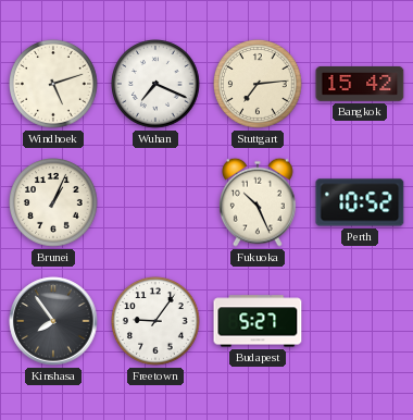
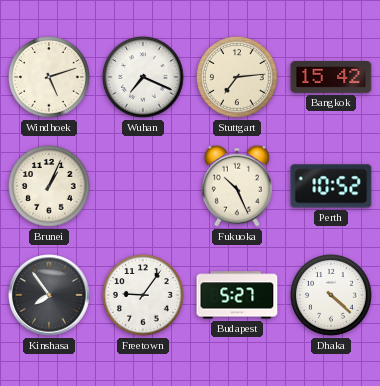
Dhaka: none -> 4:22
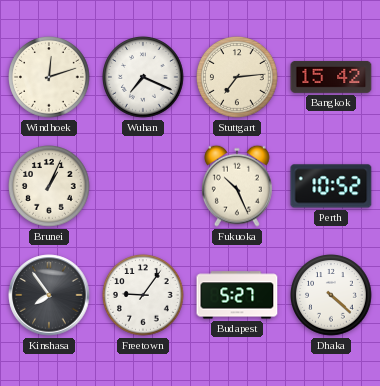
Windhoek: 5:12 -> 12:12
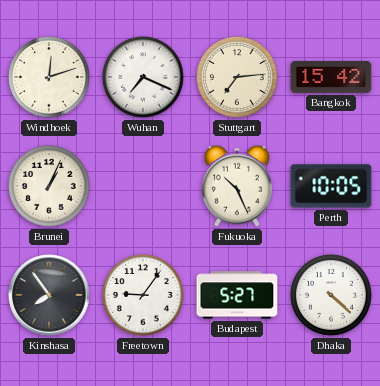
Perth: 10:52 -> 10:05
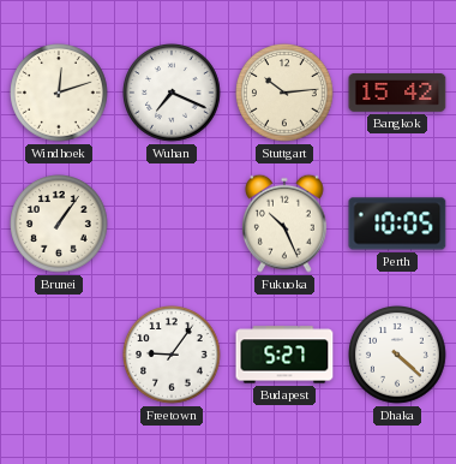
Stuttgart: 7:14 -> 10:14
Brunei: 1:04 -> 1:06
Kinshasa: 7:54 -> none
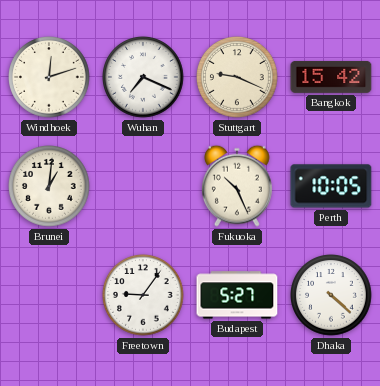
Stuttgart: 10:14 -> 9:19
Brunei: 1:06 -> 1:01
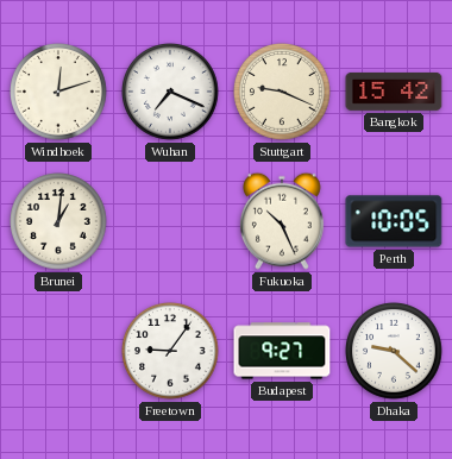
Budapest: 5:27 -> 9:27
Dhaka: 4:22 -> 9:22
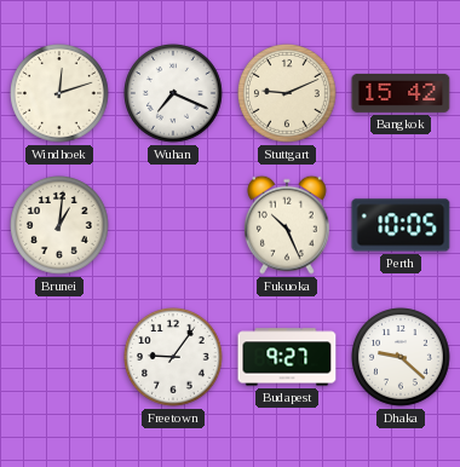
Stuttgart: 9:19 -> 9:11
